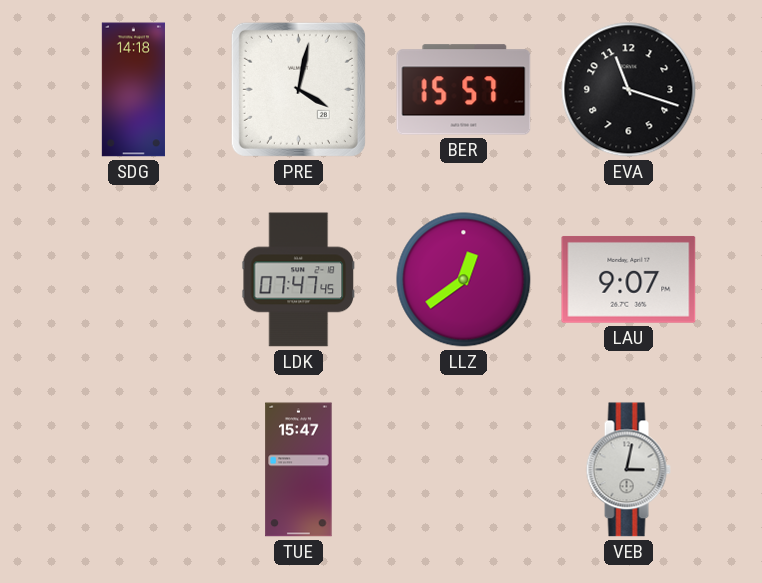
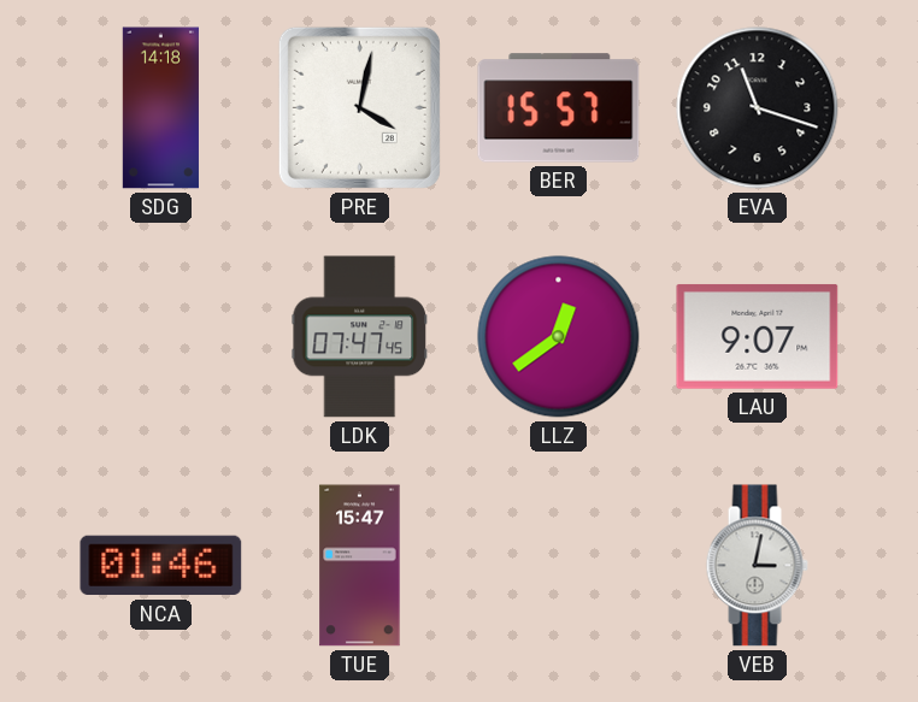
NCA: none -> 01:46
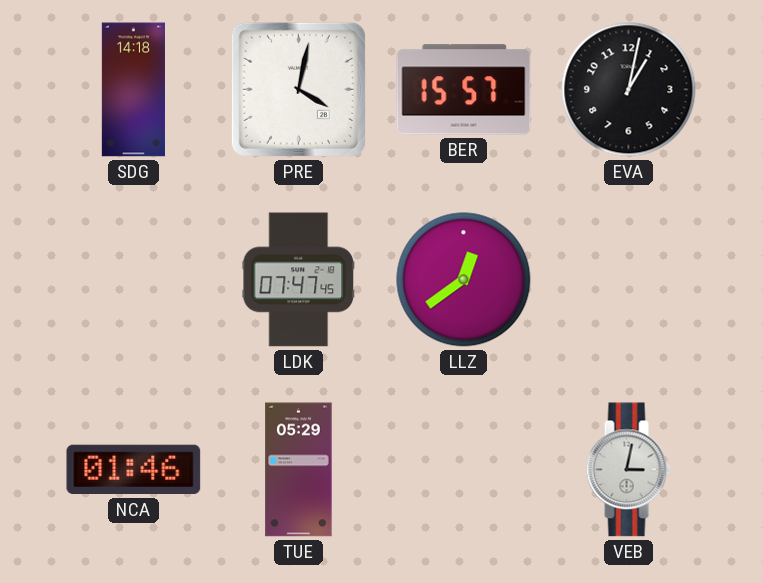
EVA: 11:18 -> 1:02
LAU: 9:07 -> none
TUE: 15:47 -> 05:29
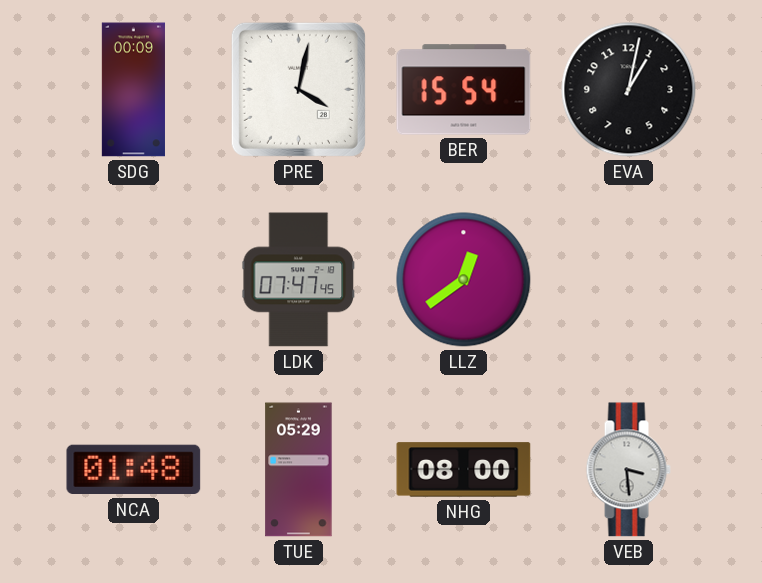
SDG: 14:18 -> 00:09
BER: 15:57 -> 15:54
NCA: 01:46 -> 01:48
NHG: none -> 08:00
VEB: 3:02 -> 3:29
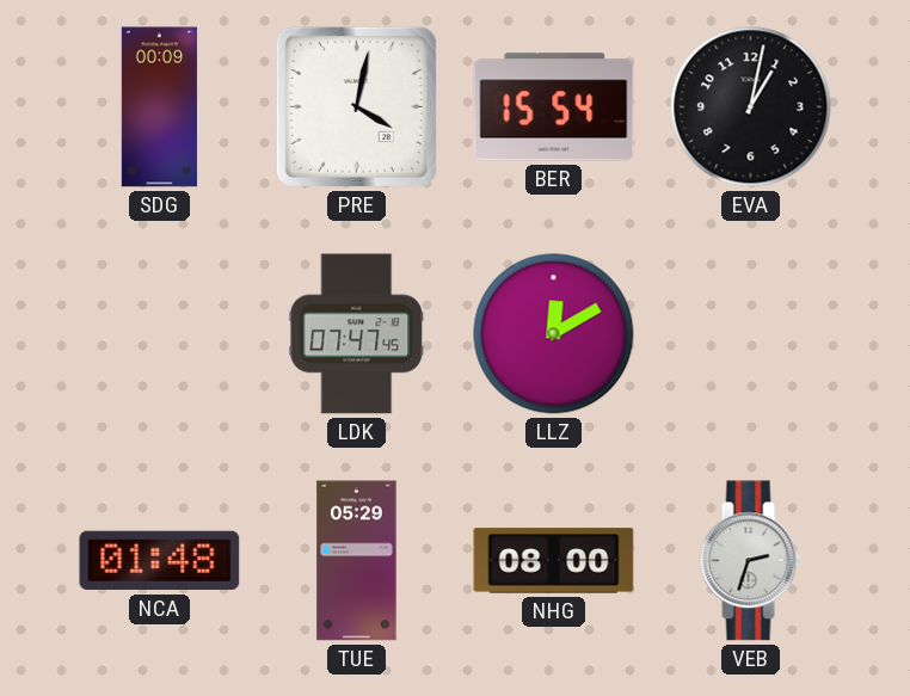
LLZ: 12:39 -> 12:10
VEB: 3:29 -> 2:33
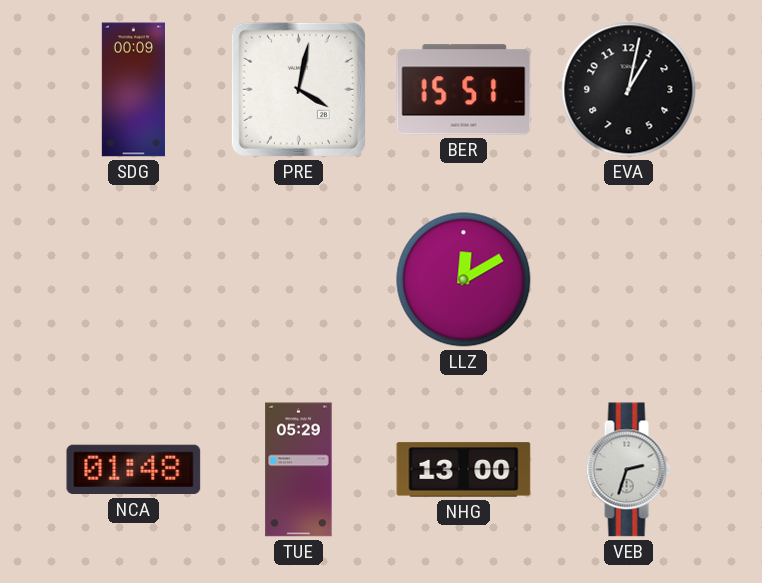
BER: 15:54 -> 15:51
LDK: 07:47 -> none
NHG: 08:00 -> 13:00
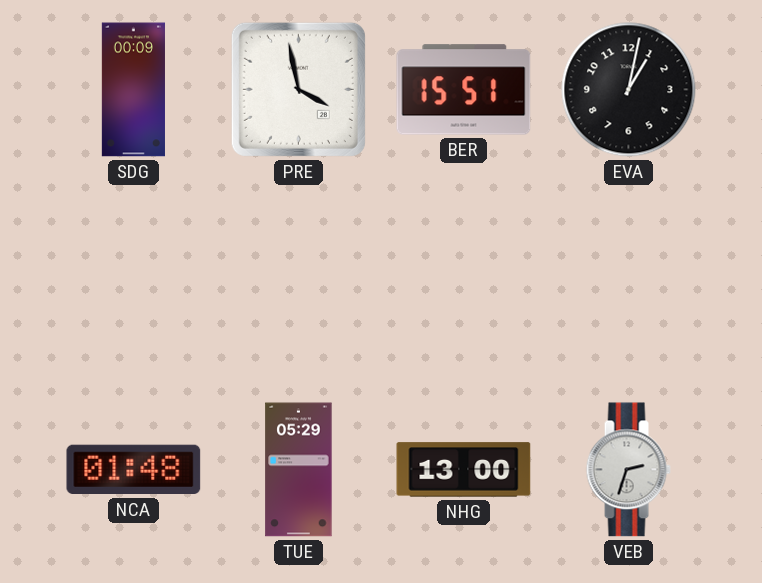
PRE: 4:02 -> 3:58
LLZ: 12:10 -> none
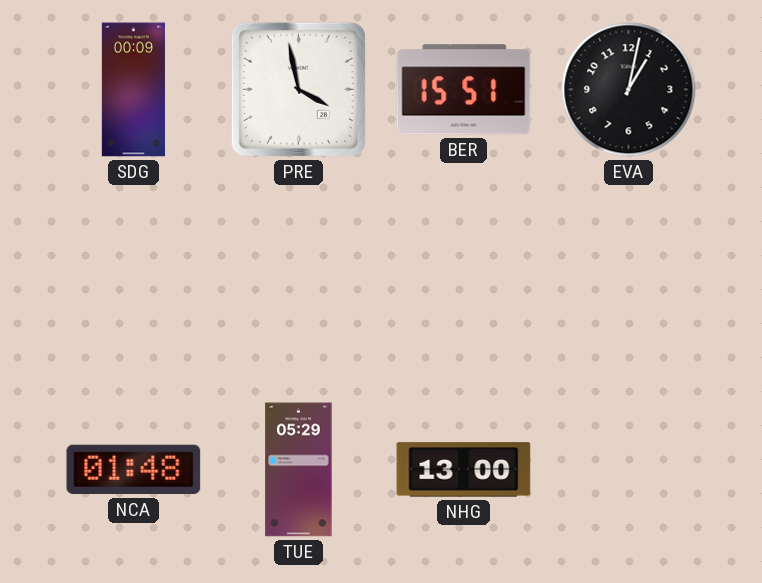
VEB: 2:33 -> none
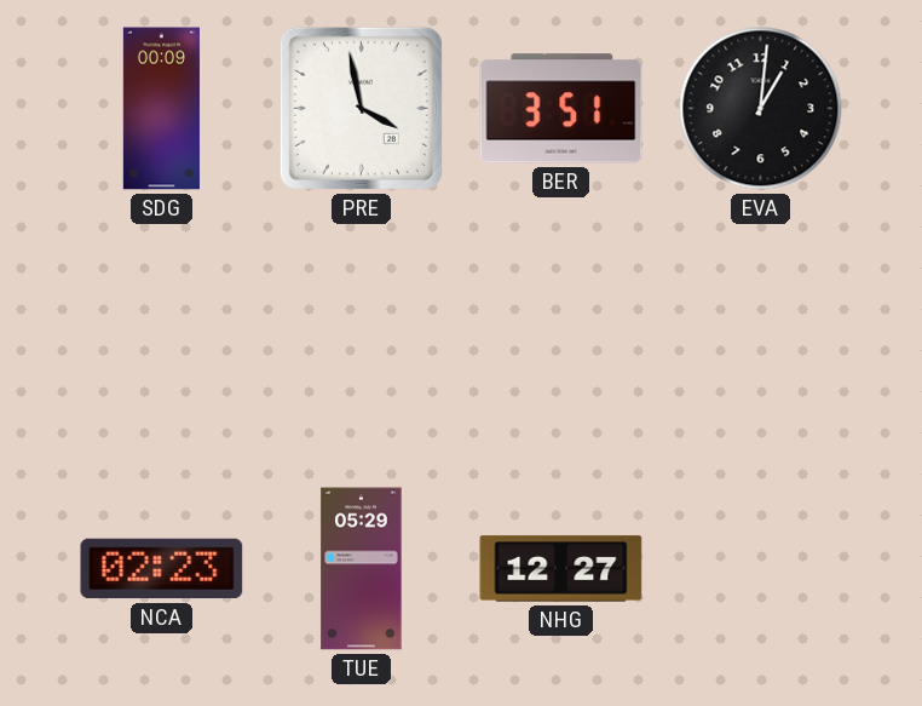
BER: 15:51 -> 3:51
EVA: 1:02 -> 1:01
NCA: 01:48 -> 02:23
NHG: 13:00 -> 12:27
